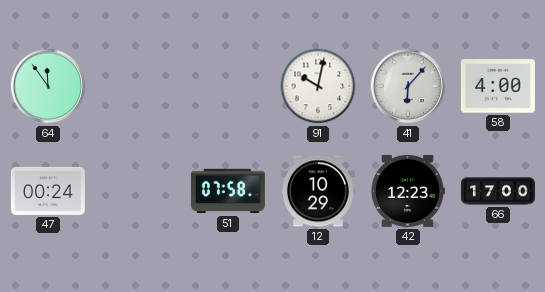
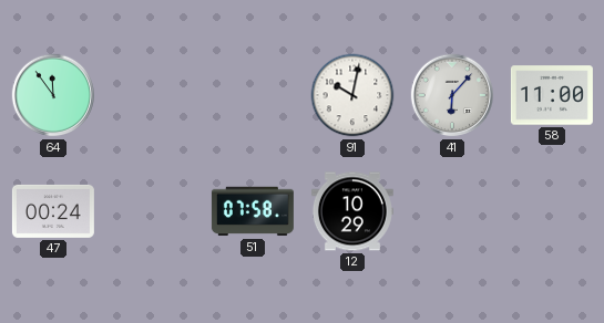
58: 4:00 -> 11:00
42: 12:23 -> none
66: 17:00 -> none
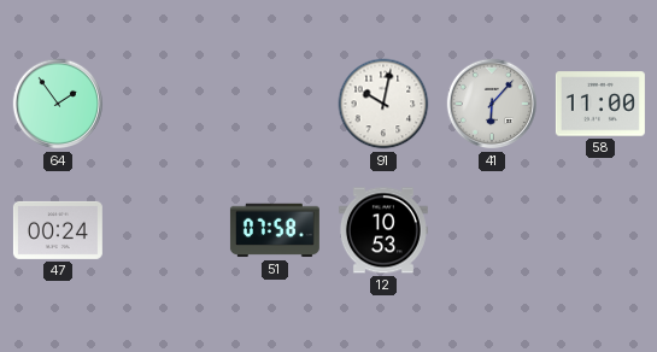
64: 11:54 -> 1:54
12: 10:29 -> 10:53
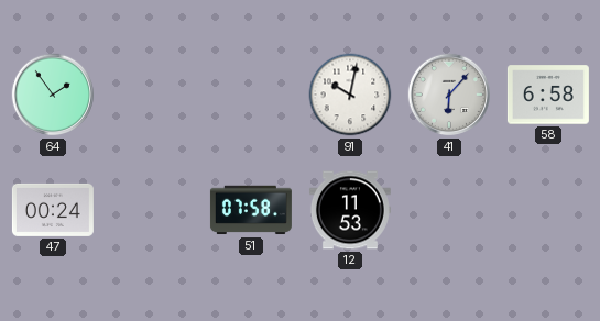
58: 11:00 -> 6:58
12: 10:53 -> 11:53
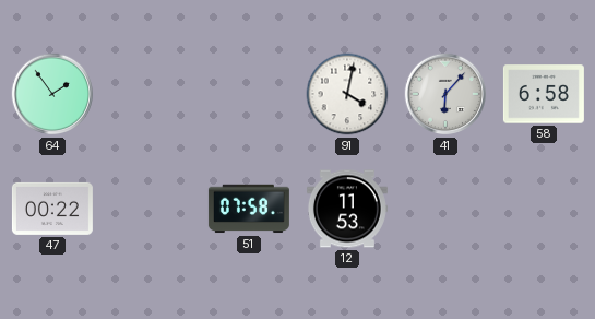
91: 10:02 -> 4:02
47: 00:24 -> 00:22
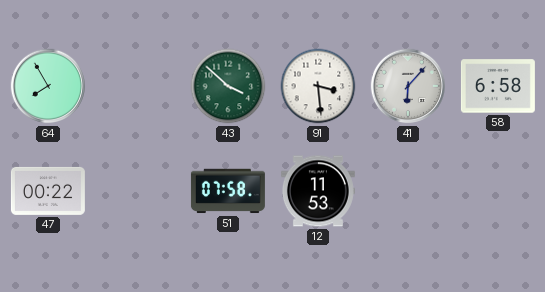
64: 1:54 -> 7:55
43: none -> 3:52
91: 4:02 -> 3:29
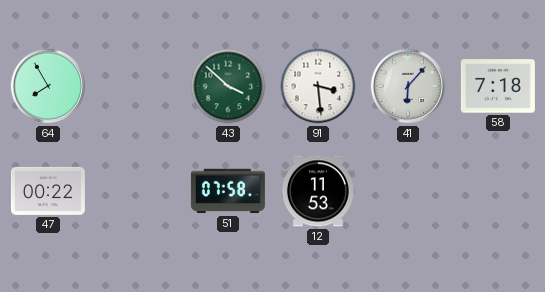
58: 6:58 -> 7:18
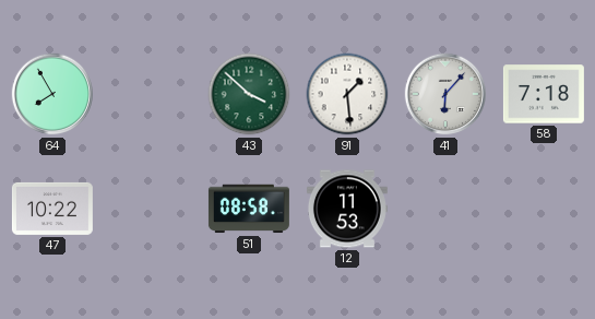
91: 3:29 -> 1:29
47: 00:22 -> 10:22
51: 07:58 -> 08:58
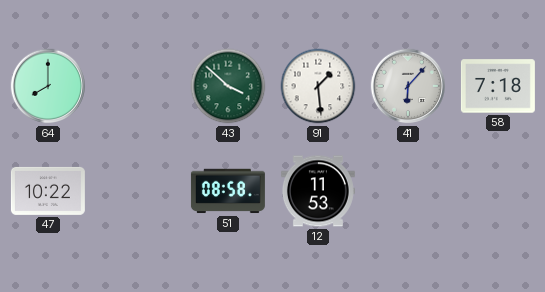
64: 7:55 -> 8:00
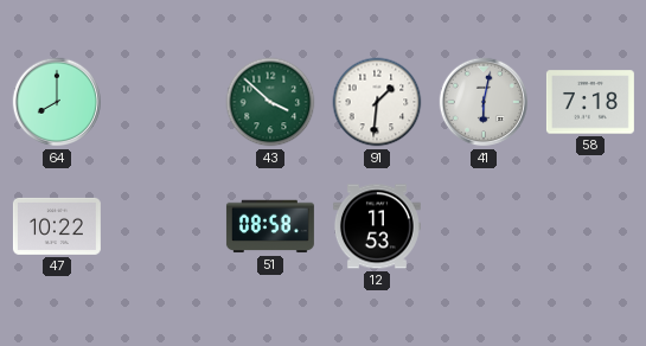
91: 1:29 -> 1:31
41: 6:07 -> 6:02
